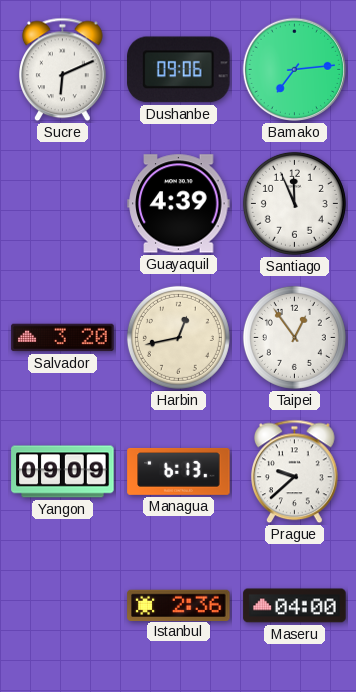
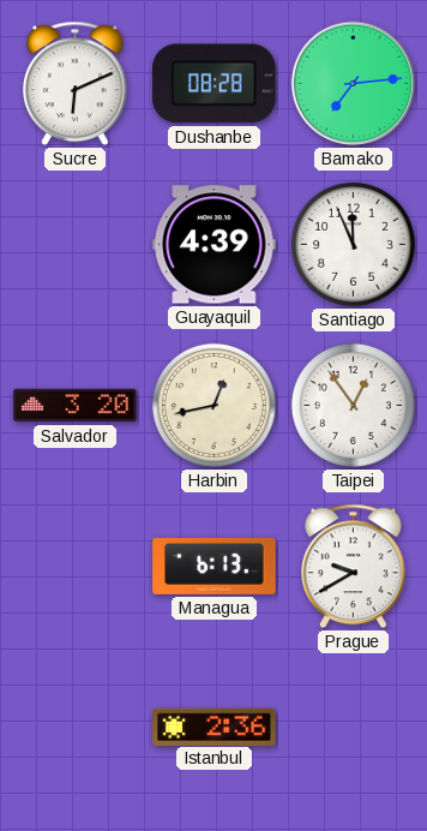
Dushanbe: 09:06 -> 08:28
Yangon: 09:09 -> none
Prague: 9:38 -> 9:40
Maseru: 04:00 -> none
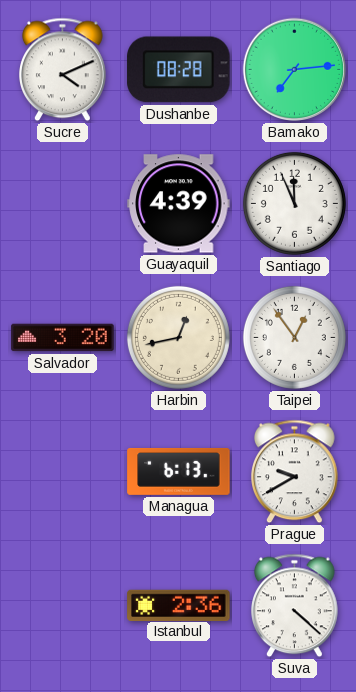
Sucre: 6:11 -> 4:11
Suva: none -> 4:22
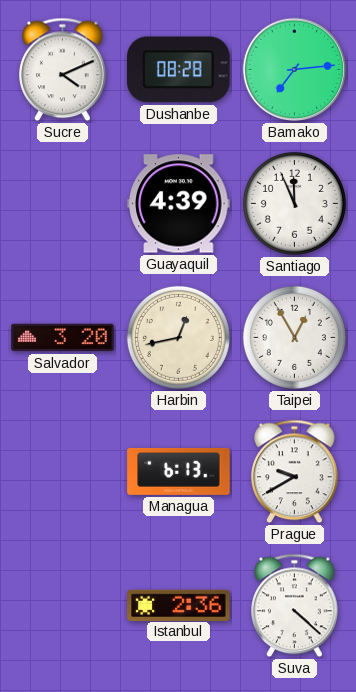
Taipei: 12:54 -> 12:55
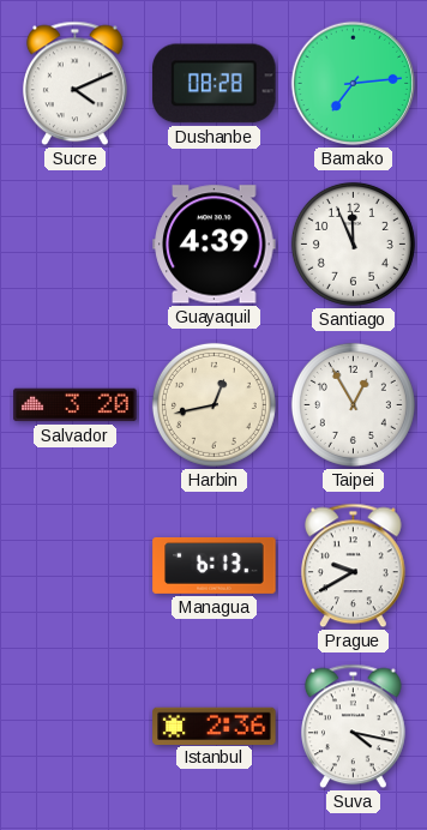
Suva: 4:22 -> 4:17
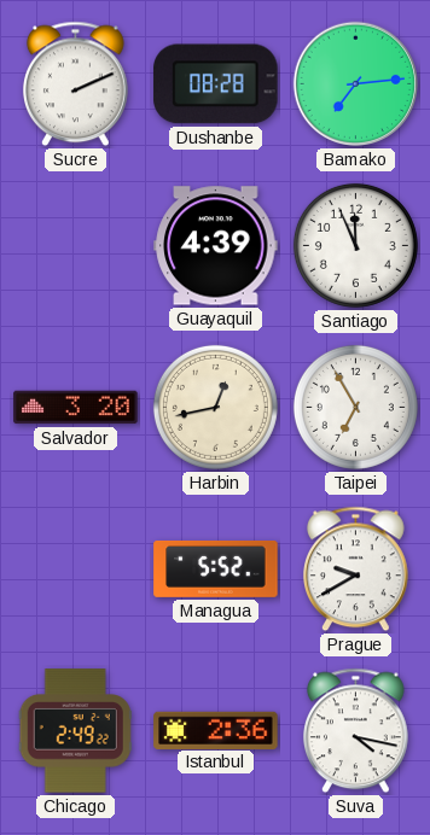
Sucre: 4:11 -> 2:11
Taipei: 12:55 -> 6:55
Managua: 6:13 -> 5:52
Chicago: none -> 2:49
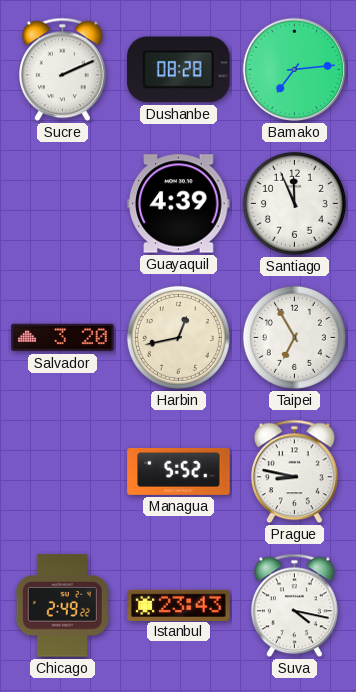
Prague: 9:40 -> 8:47
Istanbul: 2:36 -> 23:43
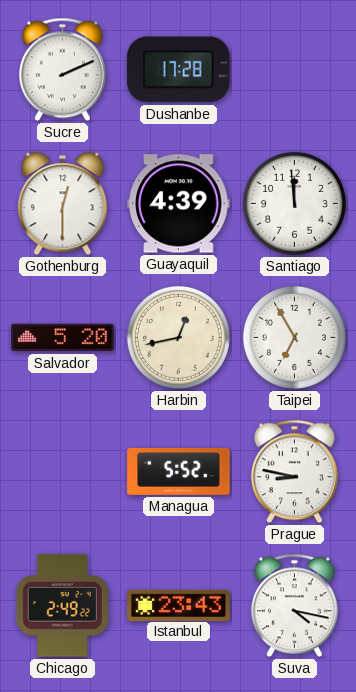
Dushanbe: 08:28 -> 17:28
Bamako: 7:14 -> none
Gothenburg: none -> 12:30
Santiago: 11:56 -> 11:59
Salvador: 3:20 -> 5:20
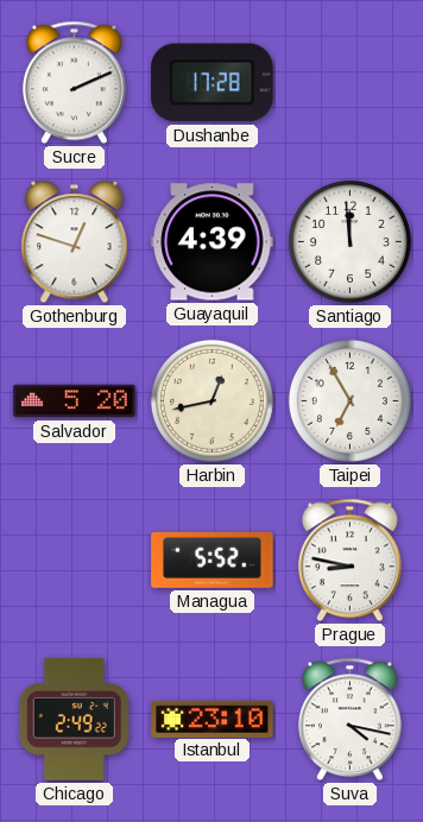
Gothenburg: 12:30 -> 12:48
Istanbul: 23:43 -> 23:10
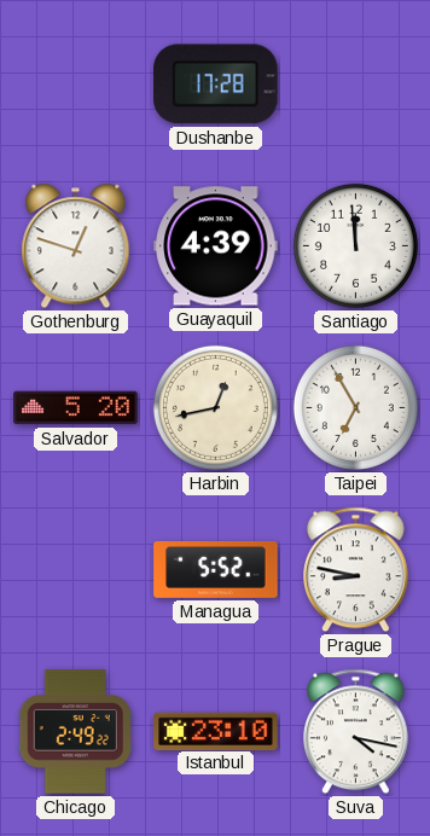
Sucre: 2:11 -> none
